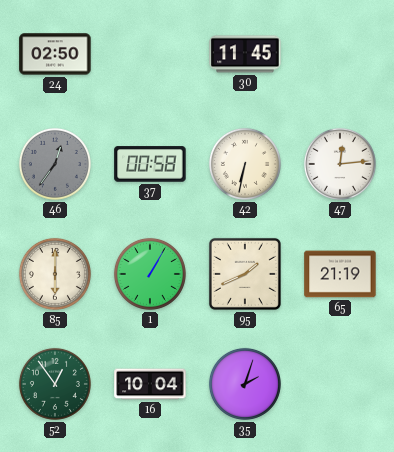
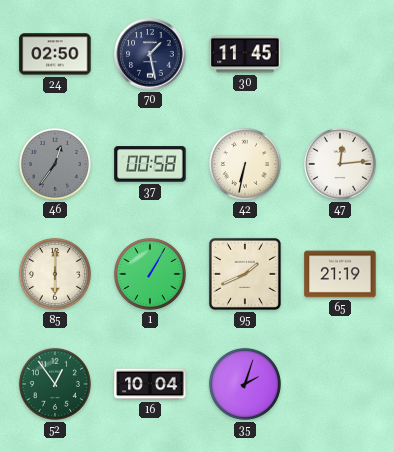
70: none -> 1:28
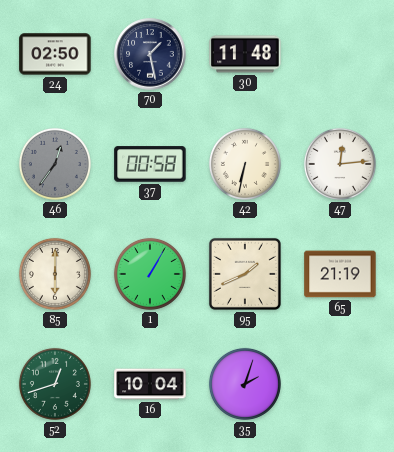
30: 11:45 -> 11:48
52: 12:54 -> 12:42
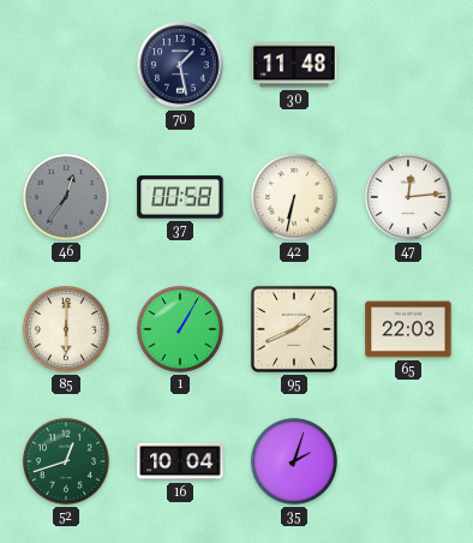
24: 02:50 -> none
65: 21:19 -> 22:03
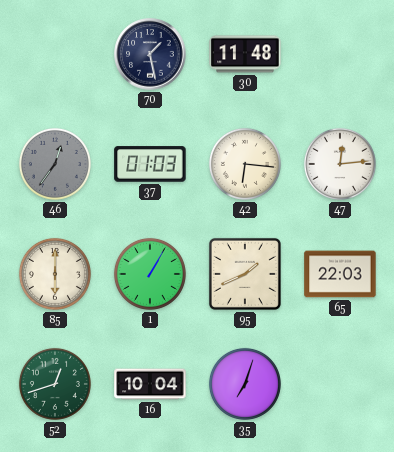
37: 00:58 -> 01:03
42: 6:32 -> 6:16
35: 2:03 -> 7:03
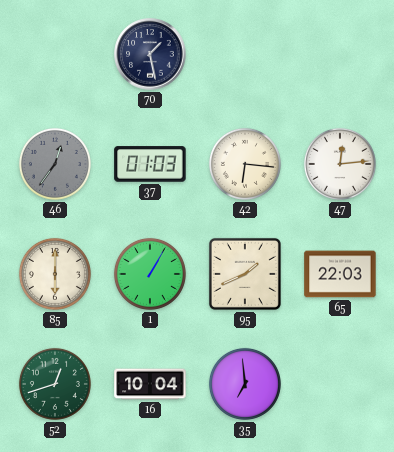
30: 11:48 -> none
35: 7:03 -> 6:59
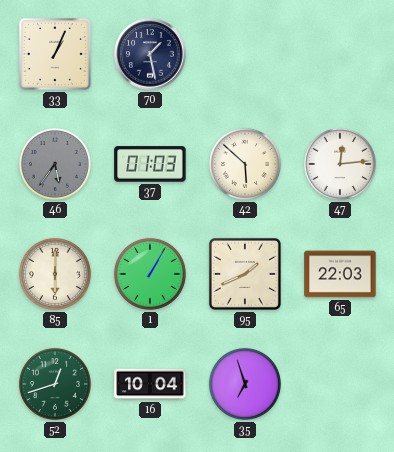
33: none -> 1:04
46: 12:36 -> 5:36
42: 6:16 -> 5:52
35: 6:59 -> 6:57
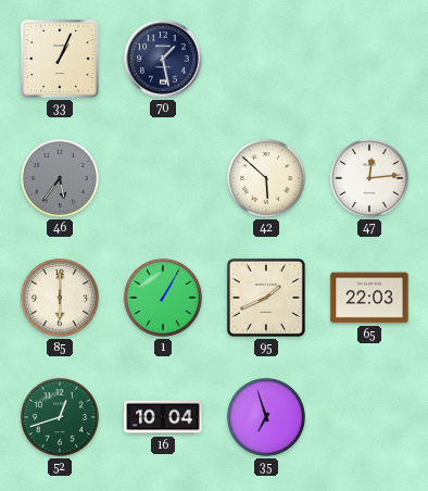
37: 01:03 -> none
